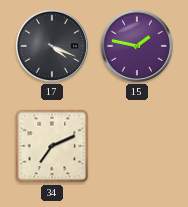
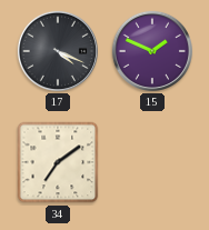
15: 1:47 -> 1:49
34: 7:11 -> 7:09
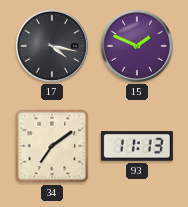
17: 4:19 -> 4:17
93: none -> 11:13
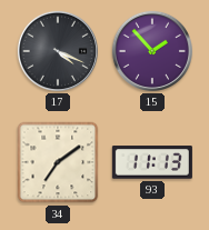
17: 4:17 -> 4:19
15: 1:49 -> 1:53
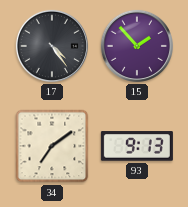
17: 4:19 -> 4:24
93: 11:13 -> 9:13
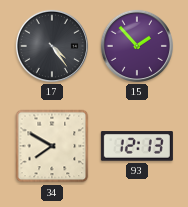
34: 7:09 -> 7:50
93: 9:13 -> 12:13
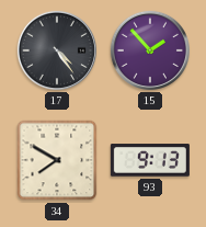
93: 12:13 -> 9:13
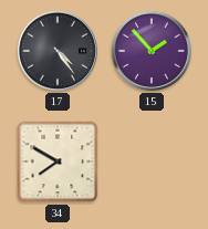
93: 9:13 -> none
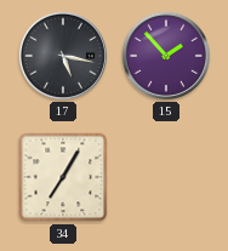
17: 4:24 -> 5:17
34: 7:50 -> 7:05
